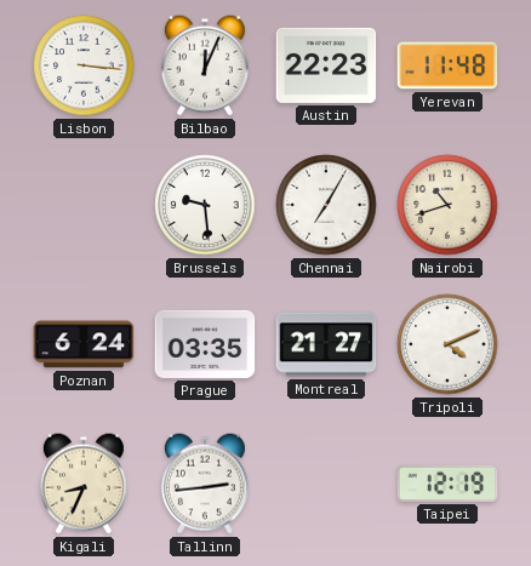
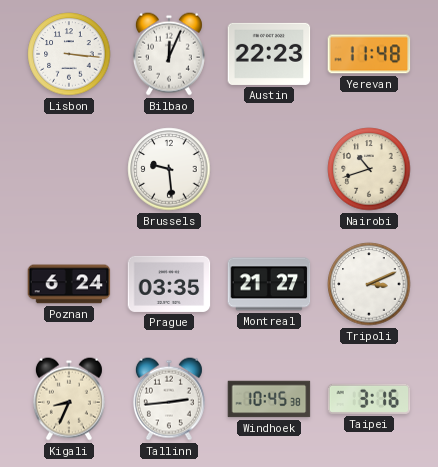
Chennai: 7:05 -> none
Tripoli: 4:11 -> 3:11
Windhoek: none -> 10:45
Taipei: 12:19 -> 3:16
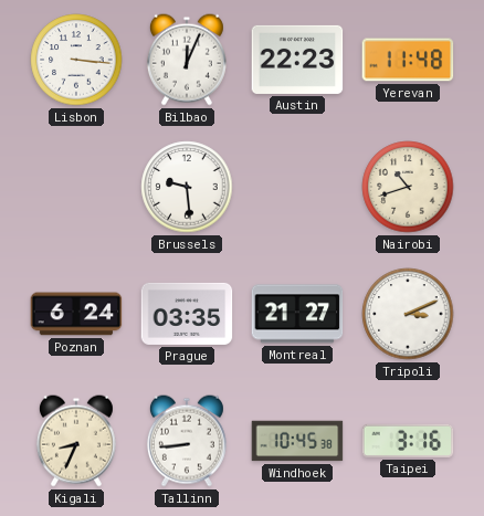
Tallinn: 2:44 -> 8:44
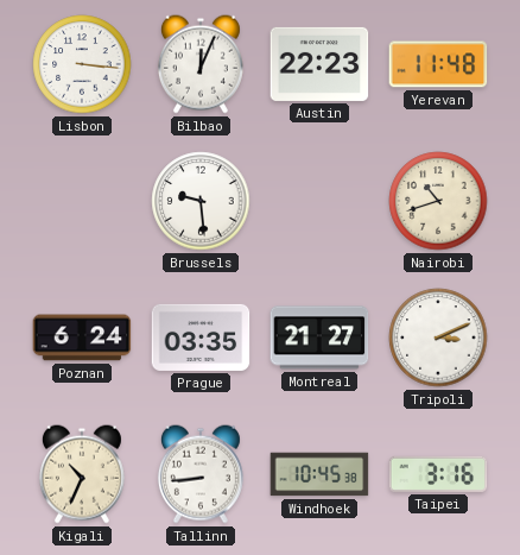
Kigali: 8:34 -> 10:34
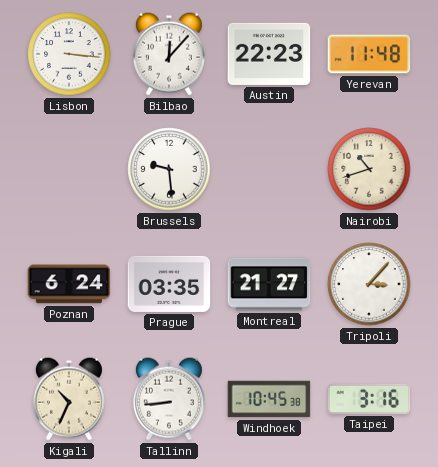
Bilbao: 12:04 -> 12:07
Tripoli: 3:11 -> 3:07
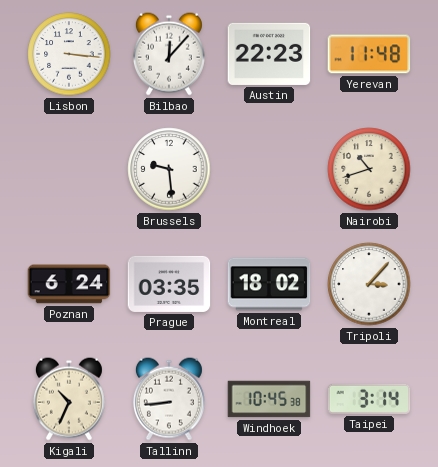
Montreal: 21:27 -> 18:02
Taipei: 3:16 -> 3:14
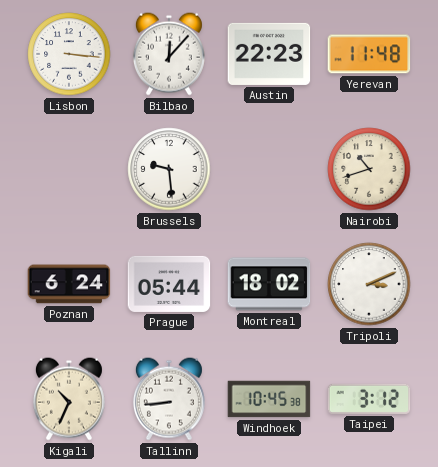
Prague: 03:35 -> 05:44
Tripoli: 3:07 -> 3:11
Taipei: 3:14 -> 3:12
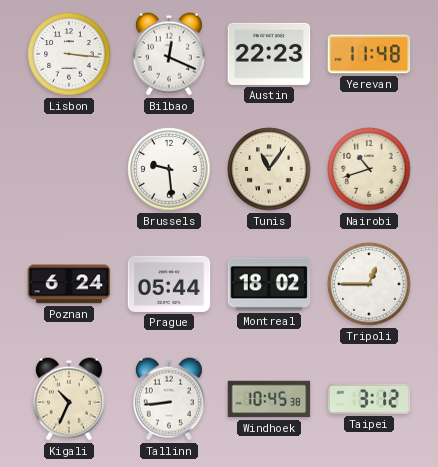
Bilbao: 12:07 -> 12:19
Tunis: none -> 11:06
Tripoli: 3:11 -> 12:45
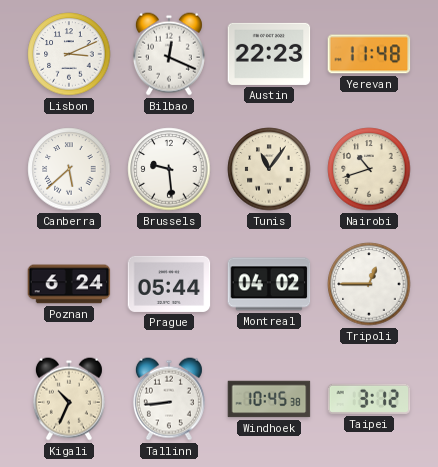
Lisbon: 3:16 -> 3:11
Canberra: none -> 5:38
Montreal: 18:02 -> 04:02
